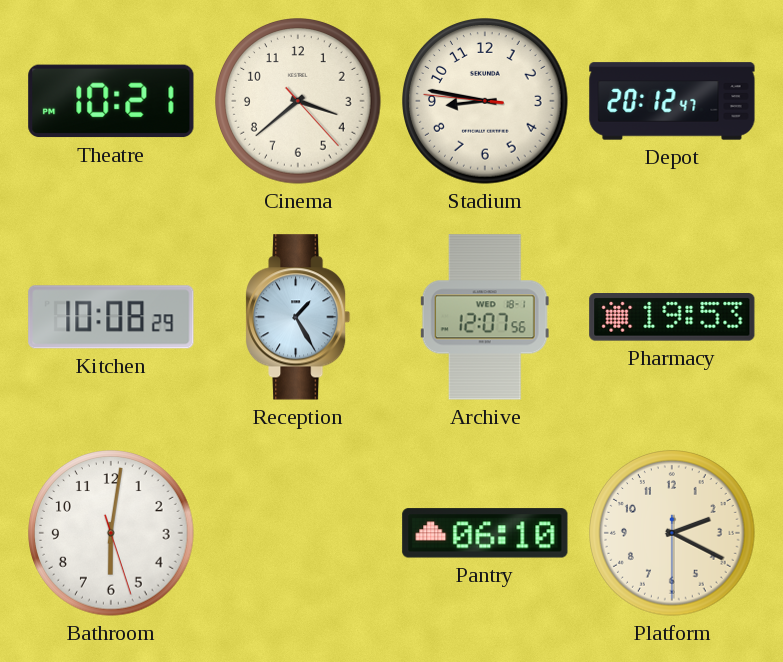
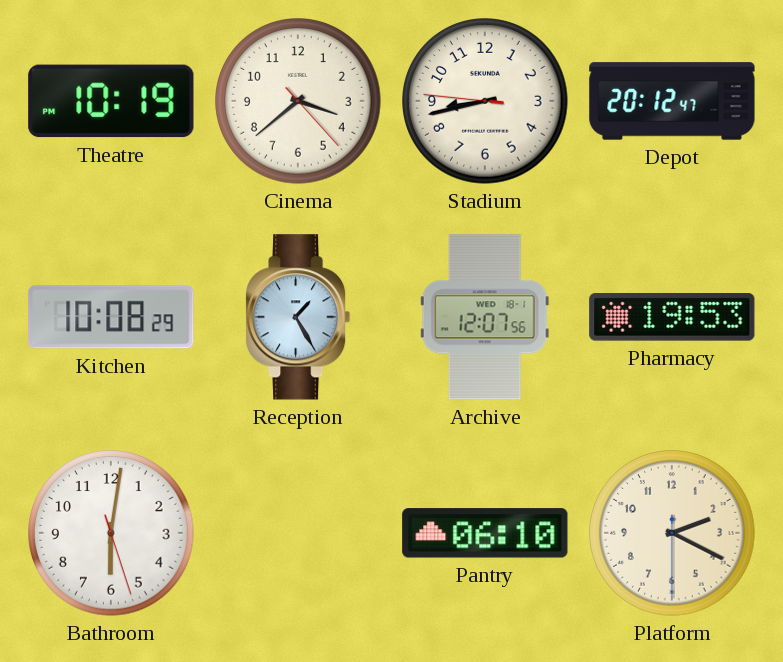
Theatre: 10:21 -> 10:19
Stadium: 8:46 -> 8:42
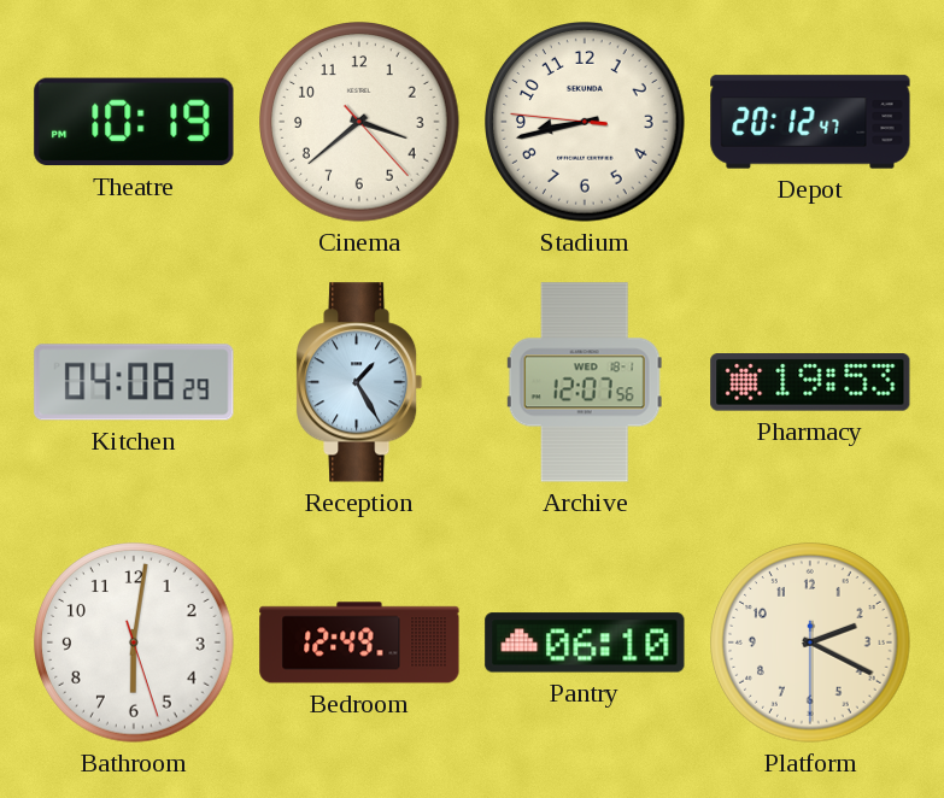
Kitchen: 10:08 -> 04:08
Bedroom: none -> 12:49
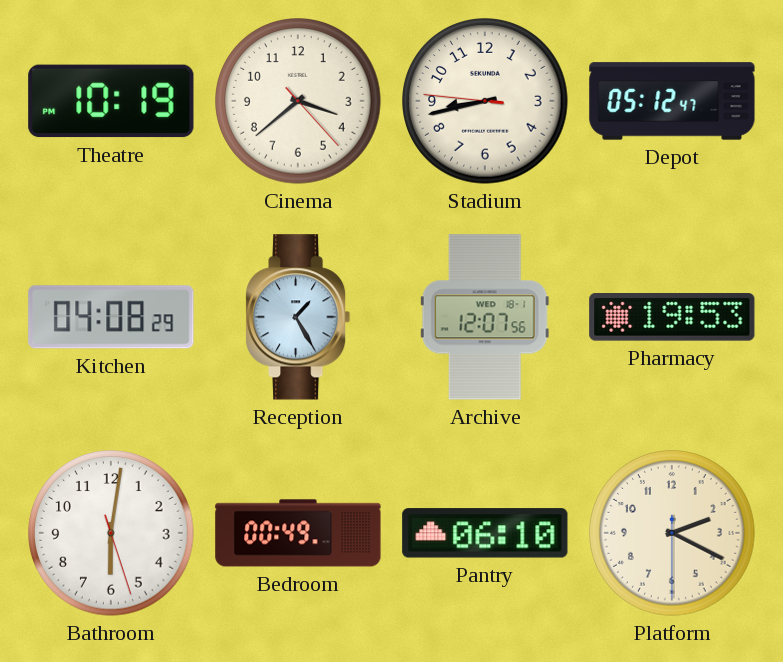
Depot: 20:12 -> 05:12
Bedroom: 12:49 -> 00:49
